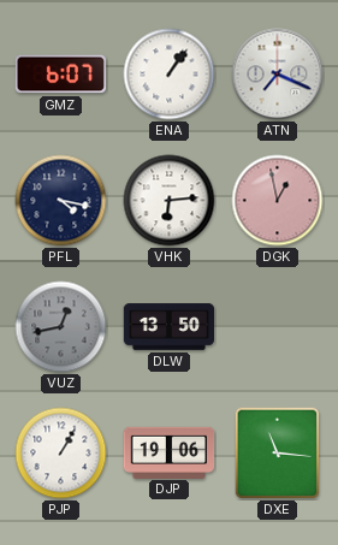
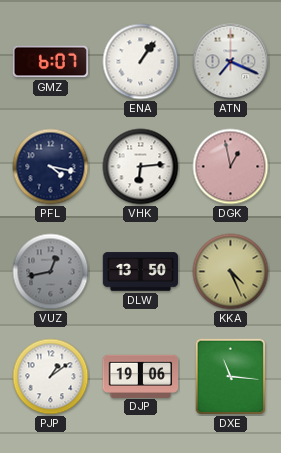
KKA: none -> 4:26
PJP: 1:05 -> 1:09
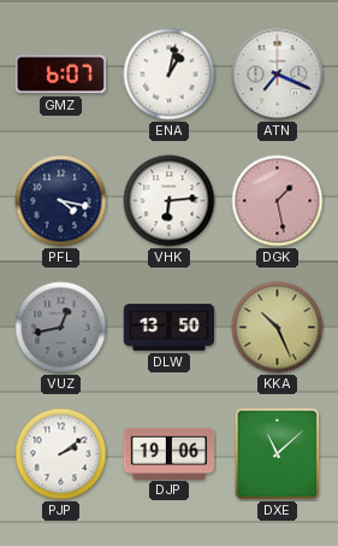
ENA: 1:06 -> 1:02
DGK: 12:58 -> 1:28
KKA: 4:26 -> 10:26
PJP: 1:09 -> 2:09
DXE: 11:16 -> 11:08
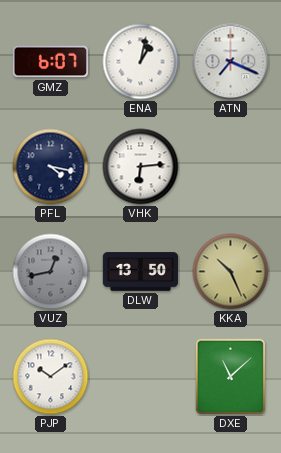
DGK: 1:28 -> none
PJP: 2:09 -> 10:09
DJP: 19:06 -> none
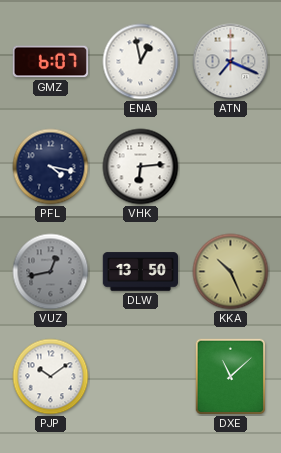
ENA: 1:02 -> 12:58
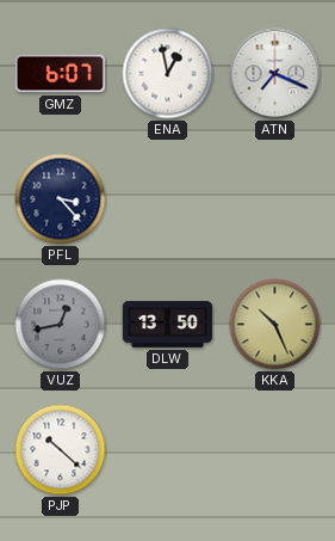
PFL: 4:17 -> 3:23
VHK: 6:14 -> none
PJP: 10:09 -> 10:22
DXE: 11:08 -> none
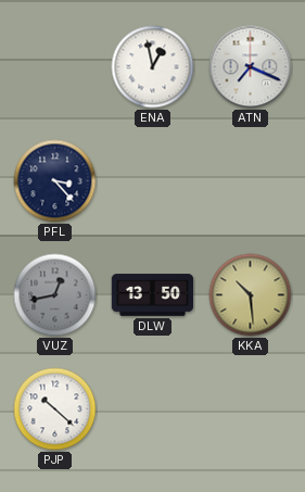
GMZ: 6:07 -> none
KKA: 10:26 -> 10:29
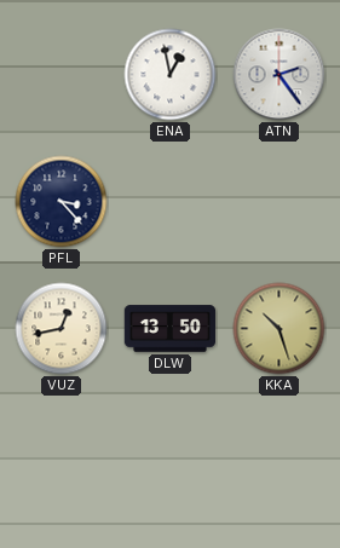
ATN: 7:19 -> 2:24
VUZ dial: grey -> cream
KKA: 10:29 -> 10:27
PJP: 10:22 -> none
